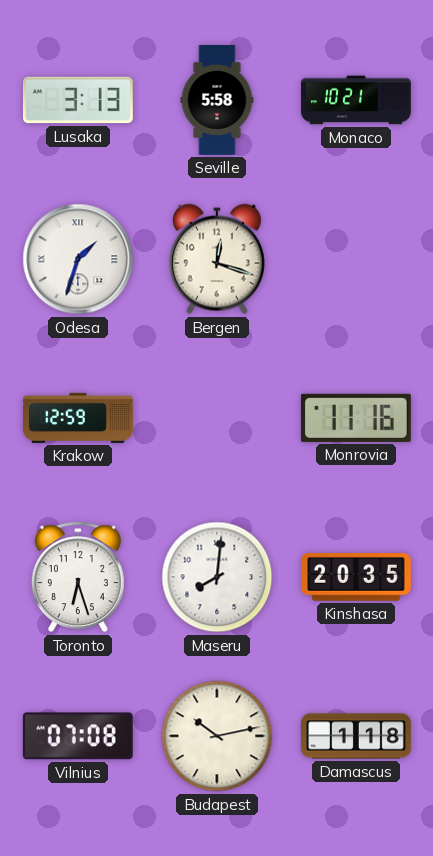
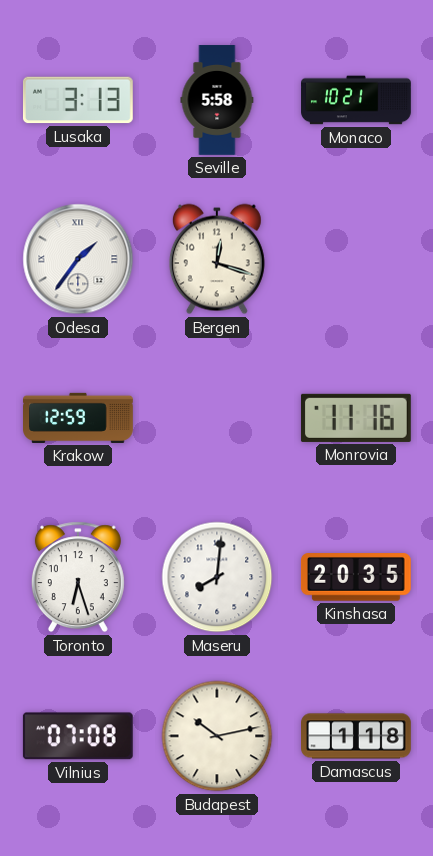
Odesa: 1:33 -> 1:36
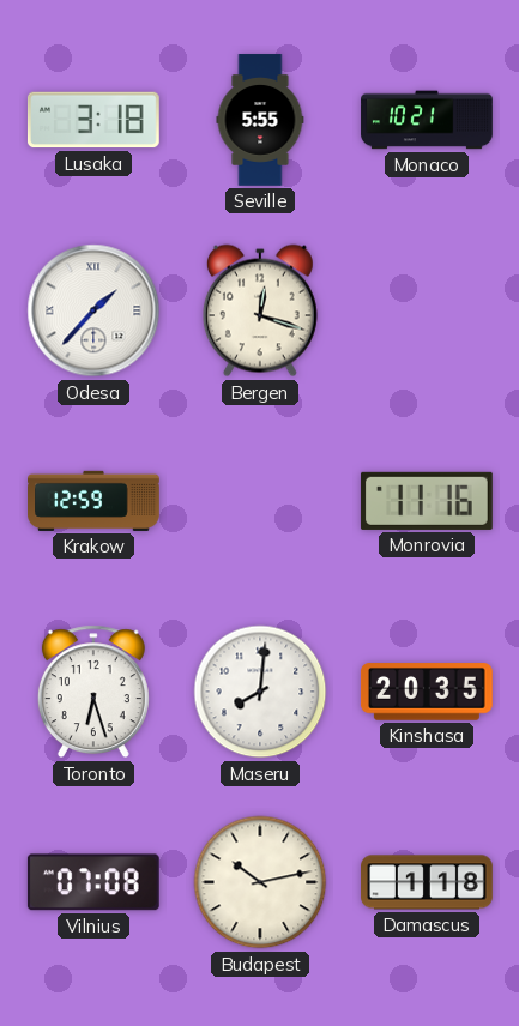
Lusaka: 3:13 -> 3:18
Seville: 5:58 -> 5:55
Odesa: 1:36 -> 1:37
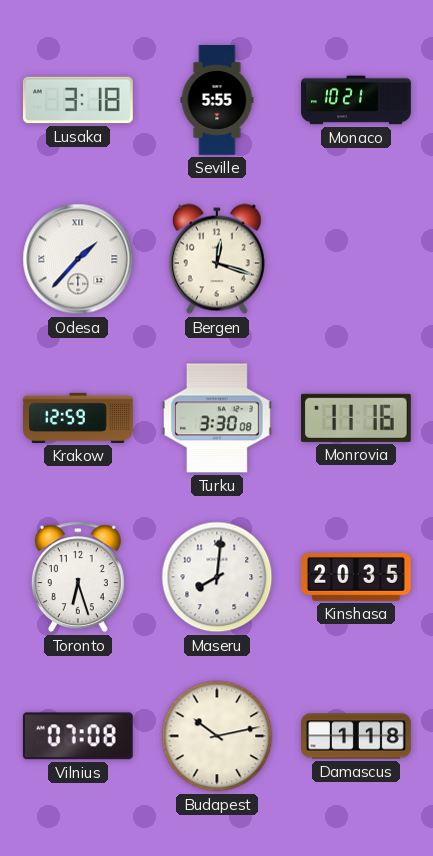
Turku: none -> 3:30
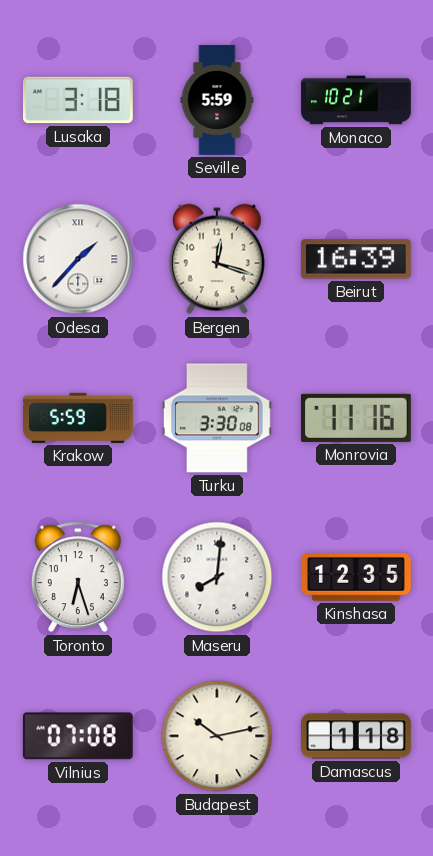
Seville: 5:55 -> 5:59
Beirut: none -> 16:39
Krakow: 12:59 -> 5:59
Kinshasa: 20:35 -> 12:35
